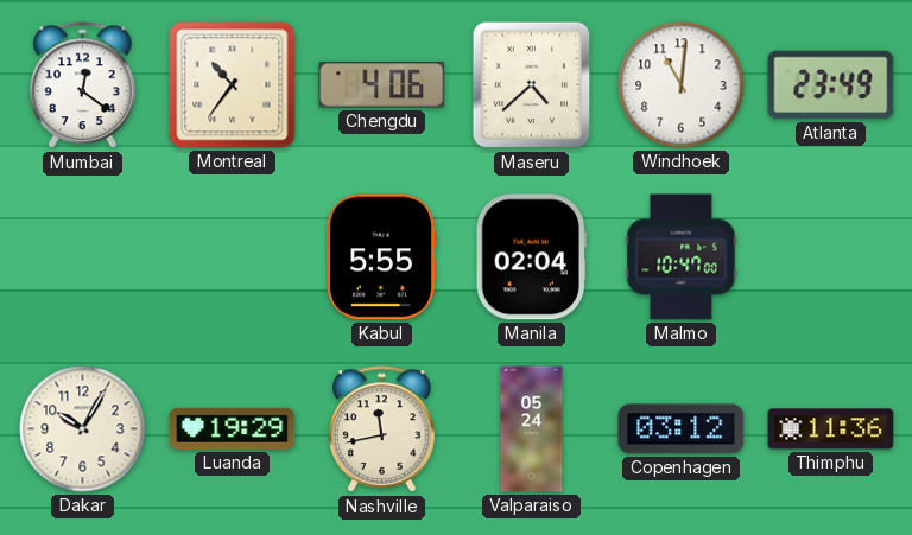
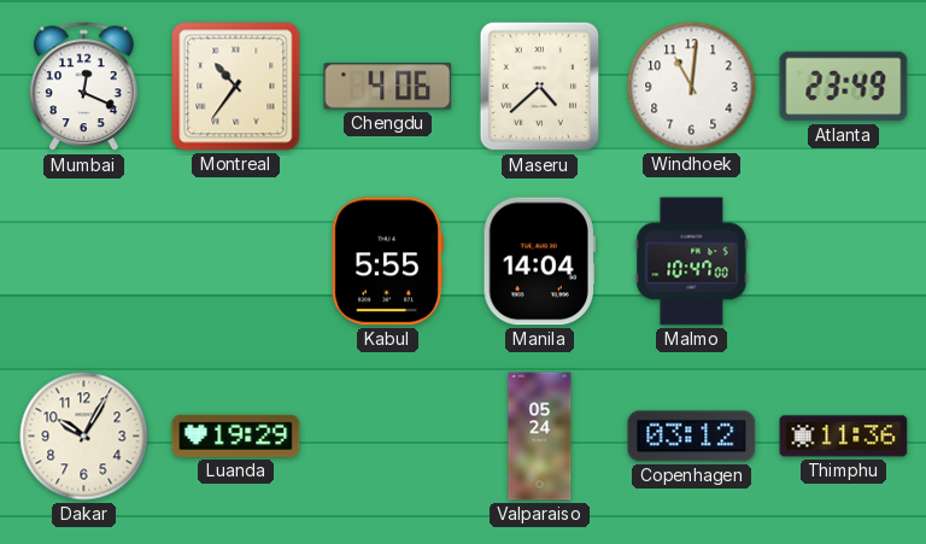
Mumbai: 12:21 -> 12:19
Manila: 02:04 -> 14:04
Nashville: 11:43 -> none
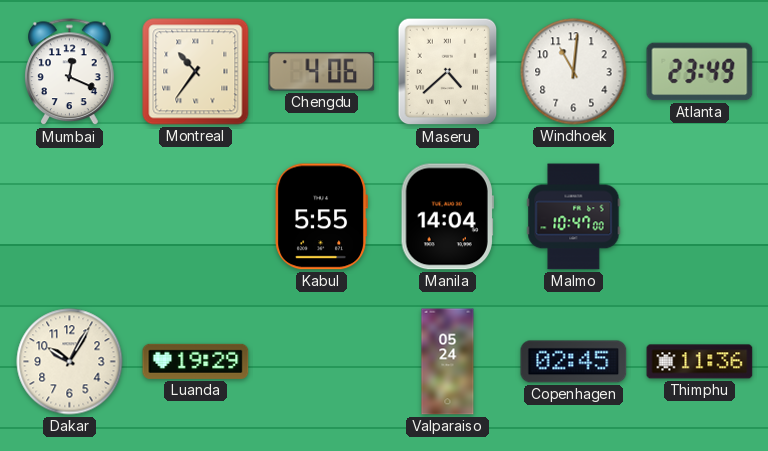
Copenhagen: 03:12 -> 02:45
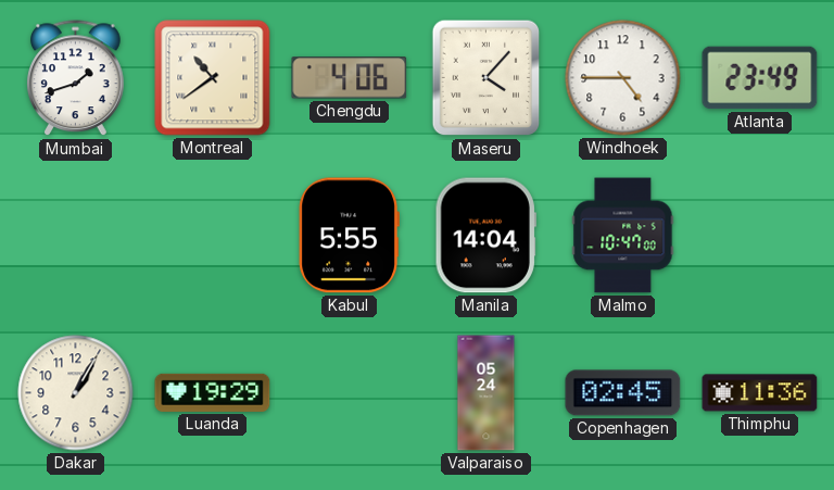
Mumbai: 12:19 -> 1:42
Montreal: 10:36 -> 10:39
Maseru: 4:38 -> 4:07
Windhoek: 11:01 -> 4:45
Dakar: 10:05 -> 1:05
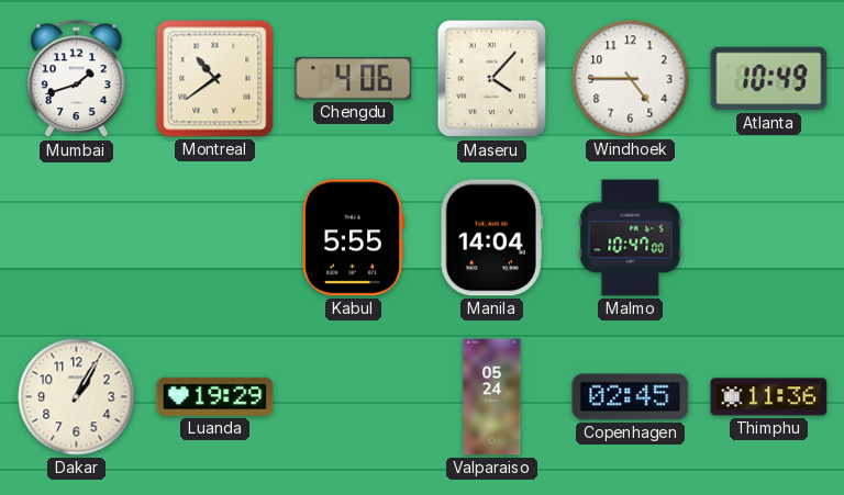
Atlanta: 23:49 -> 10:49
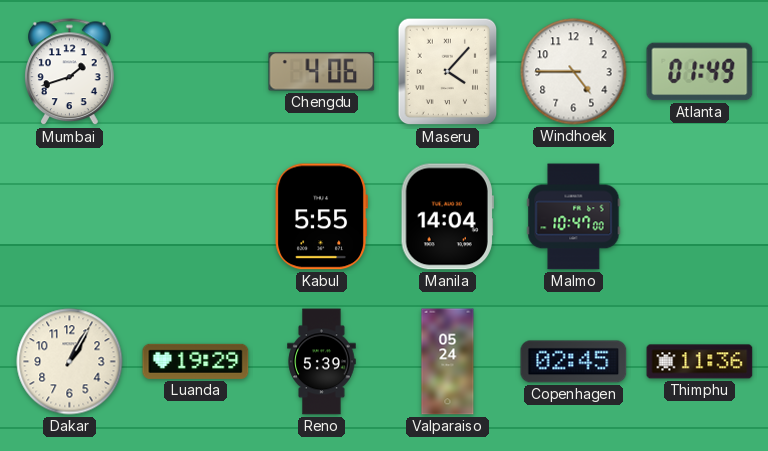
Montreal: 10:39 -> none
Atlanta: 10:49 -> 01:49
Reno: none -> 5:39
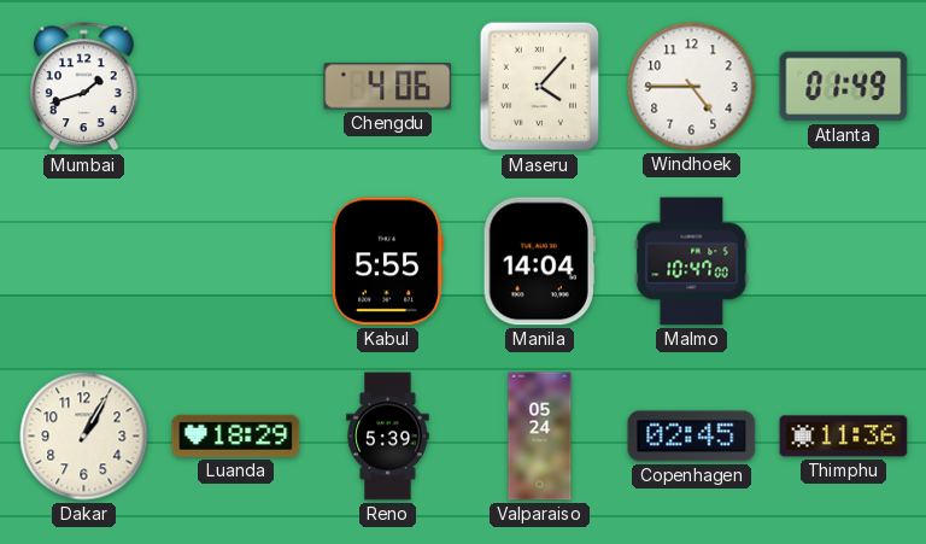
Luanda: 19:29 -> 18:29
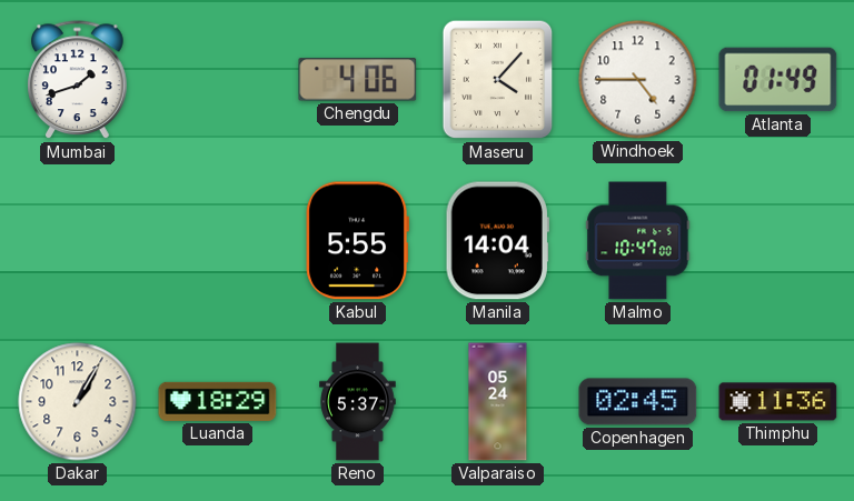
Reno: 5:39 -> 5:37
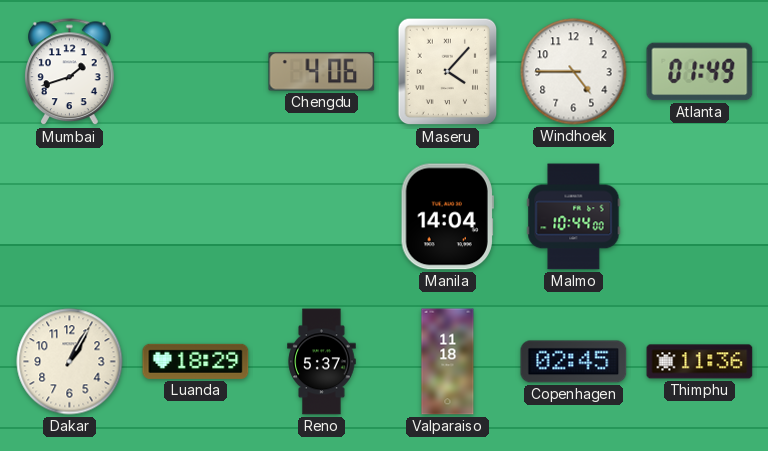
Kabul: 5:55 -> none
Malmo: 10:47 -> 10:44
Valparaiso: 05:24 -> 11:18
